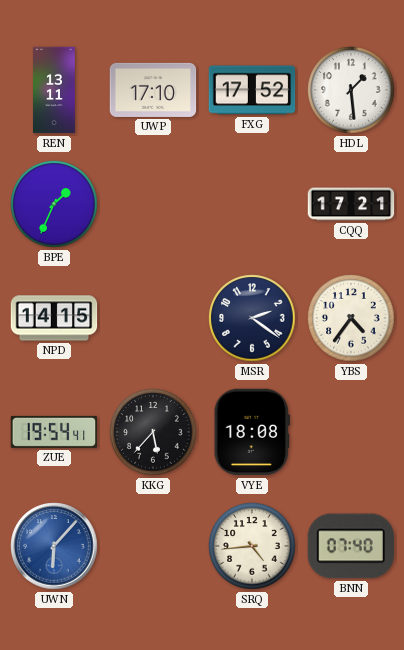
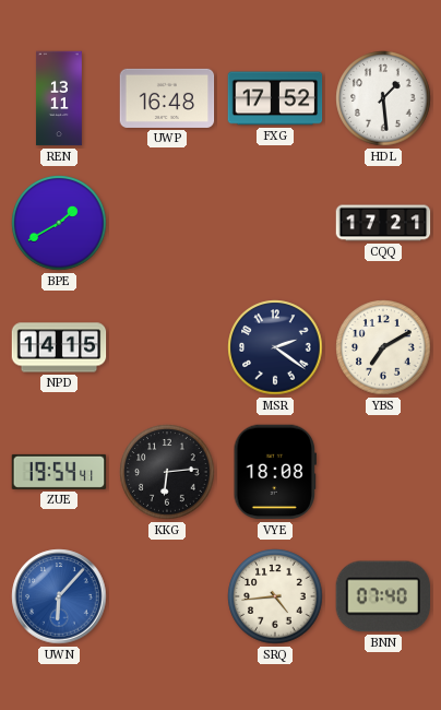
UWP: 17:10 -> 16:48
BPE: 1:34 -> 1:40
YBS: 4:36 -> 7:10
KKG: 5:37 -> 6:14
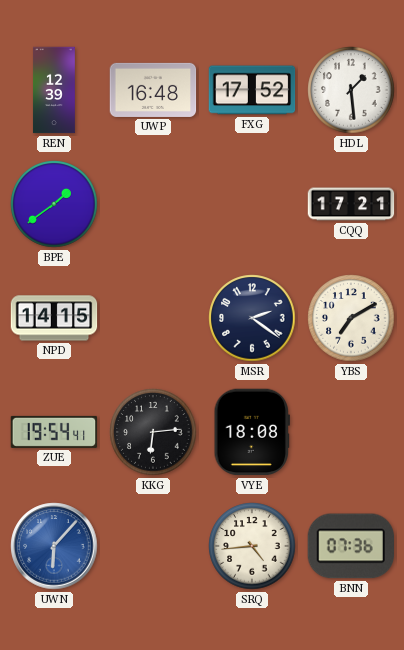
REN: 13:11 -> 12:39
BPE: 1:40 -> 1:39
BNN: 07:40 -> 07:36
